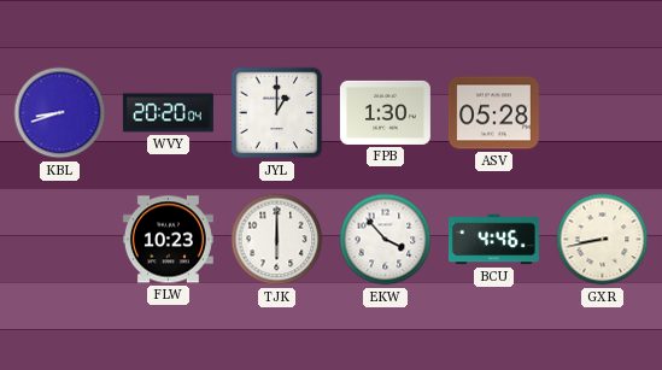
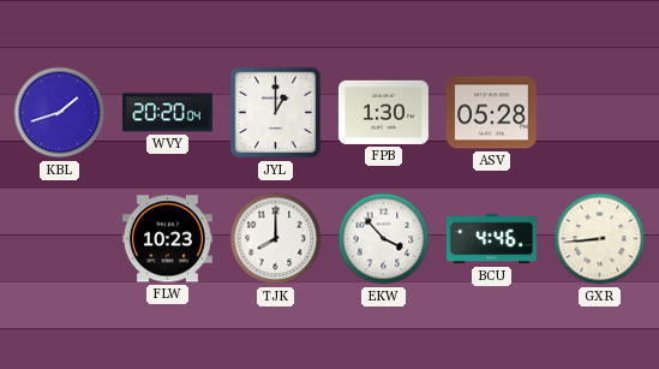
KBL: 8:42 -> 1:42
TJK: 6:00 -> 8:00
GXR: 8:43 -> 8:44
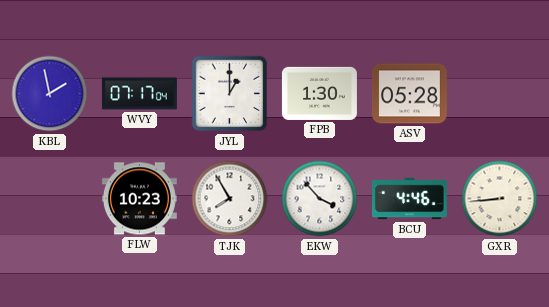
KBL: 1:42 -> 1:58
WVY: 20:20 -> 07:17
TJK: 8:00 -> 7:55
